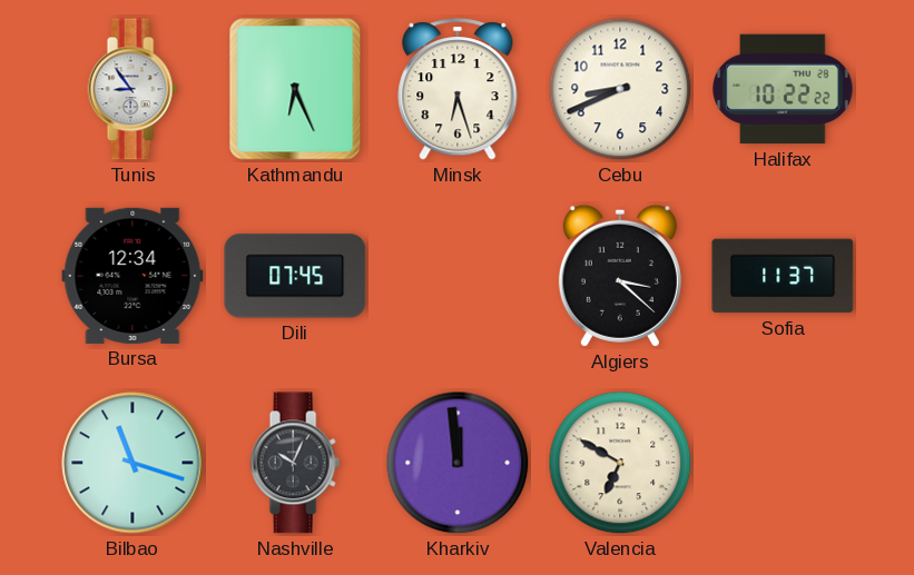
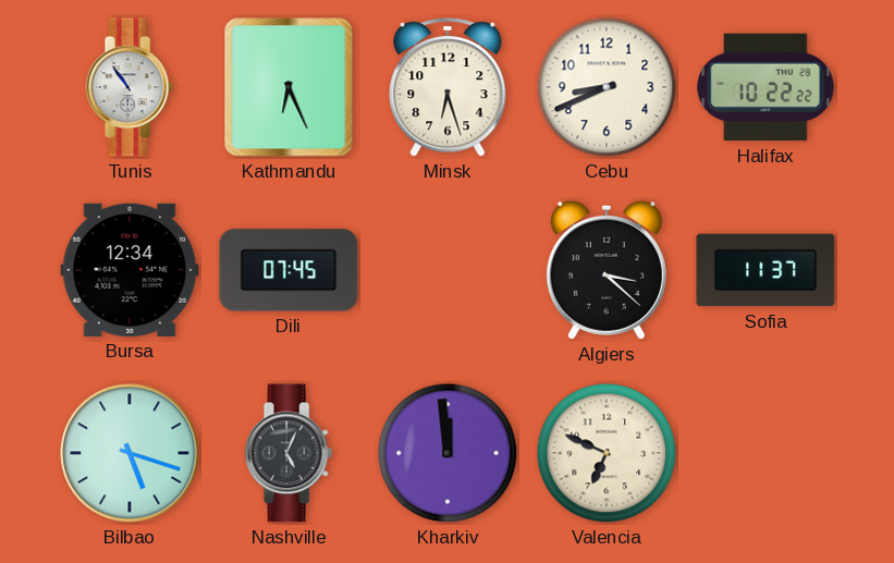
Tunis: 8:54 -> 10:54
Bilbao: 11:18 -> 5:18
Nashville: 10:04 -> 5:04
Valencia: 6:50 -> 6:49
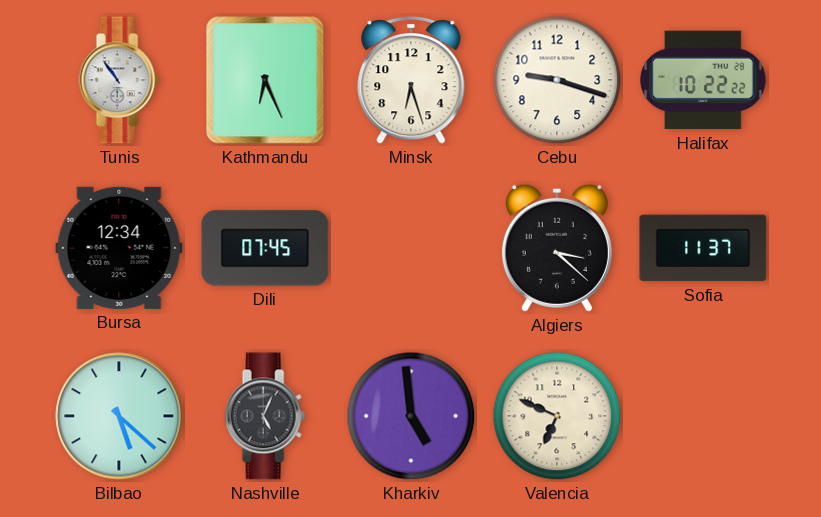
Cebu: 8:41 -> 9:18
Bilbao: 5:18 -> 5:22
Kharkiv: 11:59 -> 4:59
